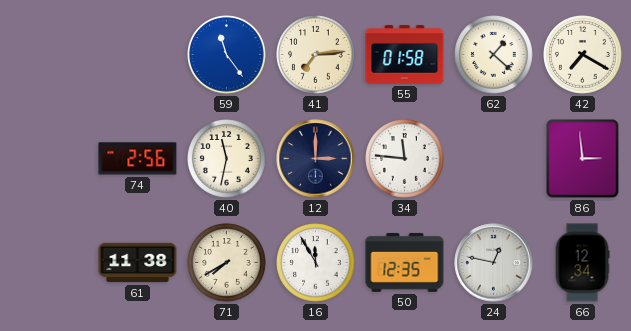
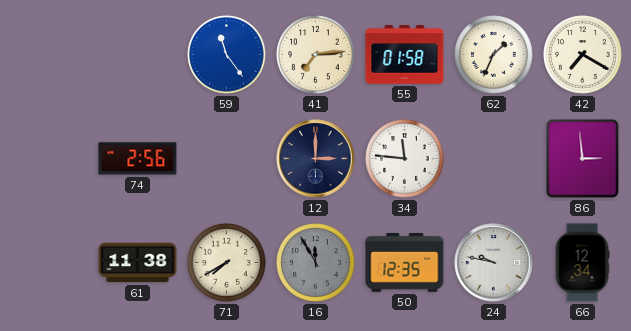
62: 1:22 -> 1:34
40: 11:32 -> none
16 dial: white -> grey
24: 12:47 -> 9:47
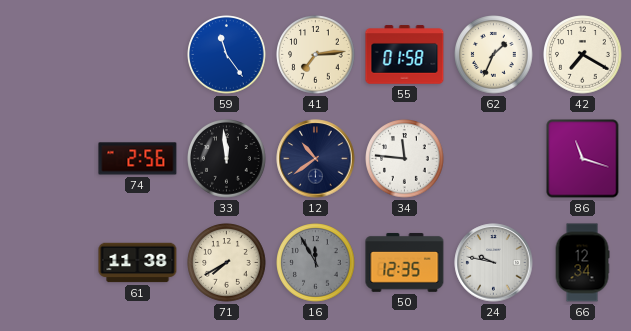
33: none -> 11:59
12: 3:00 -> 10:39
86: 2:59 -> 11:18
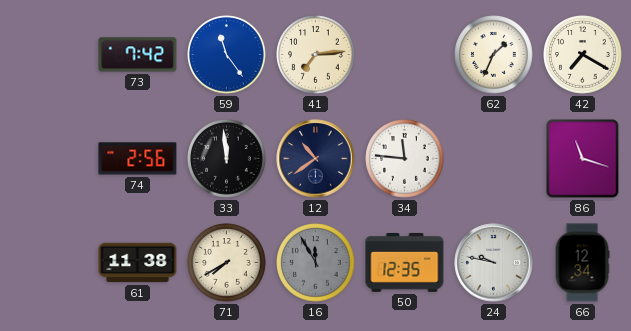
73: none -> 7:42
55: 01:58 -> none
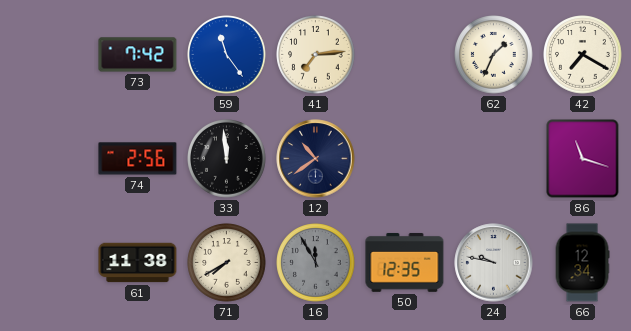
34: 11:46 -> none
